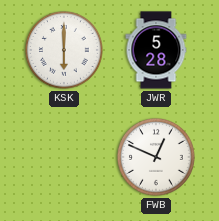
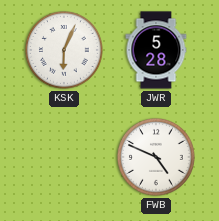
KSK: 6:00 -> 6:04
FWB: 12:49 -> 4:49
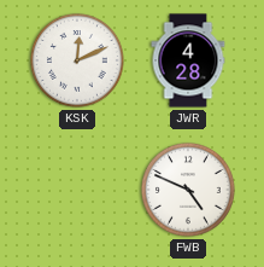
KSK: 6:04 -> 12:11
JWR: 5:28 -> 4:28
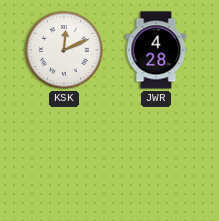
FWB: 4:49 -> none
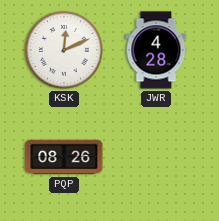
PQP: none -> 08:26
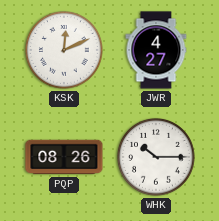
JWR: 4:28 -> 4:27
WHK: none -> 10:15
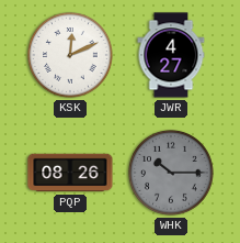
WHK dial: white -> grey
